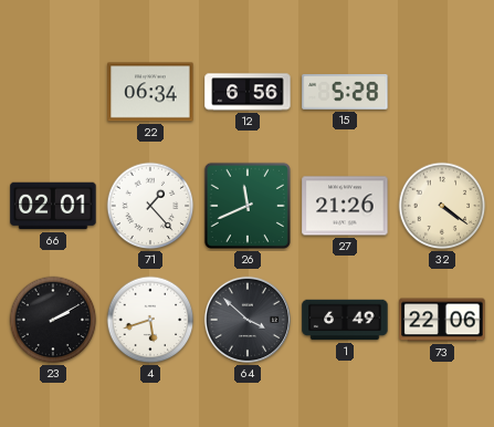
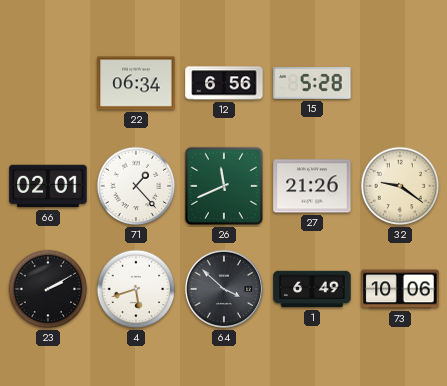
32: 4:21 -> 9:21
73: 22:06 -> 10:06
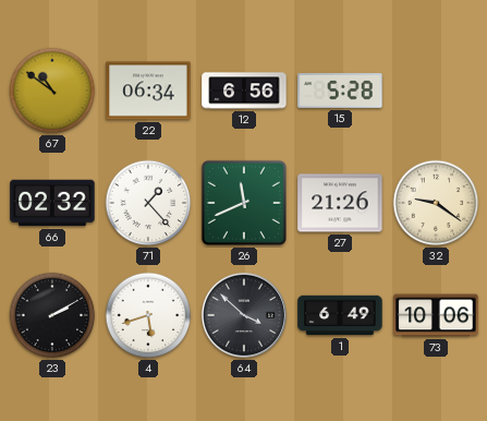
67: none -> 10:51
66: 02:01 -> 02:32
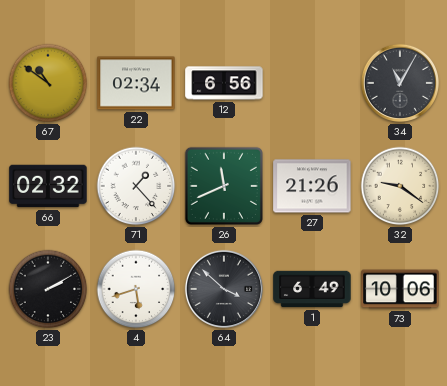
22: 06:34 -> 02:34
15: 5:28 -> none
34: none -> 11:05
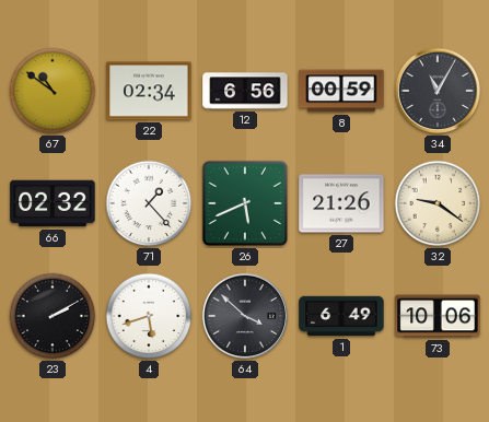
8: none -> 00:59
26: 11:41 -> 5:41
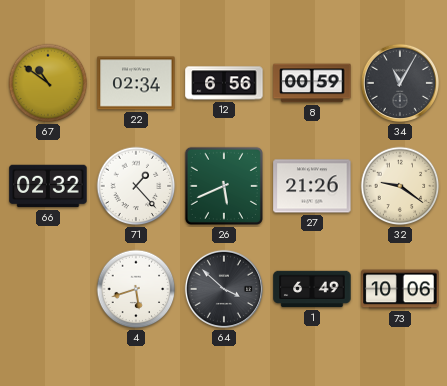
23: 2:10 -> none
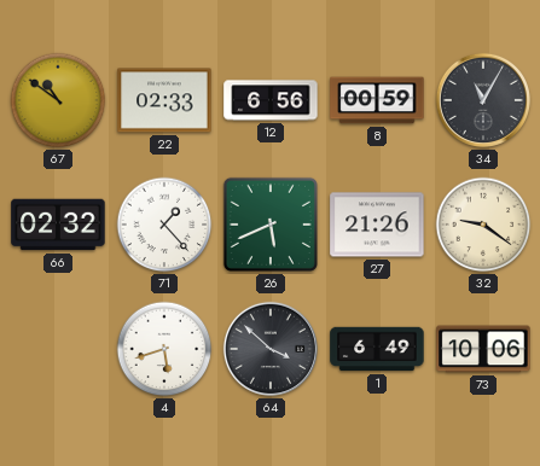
22: 02:34 -> 02:33
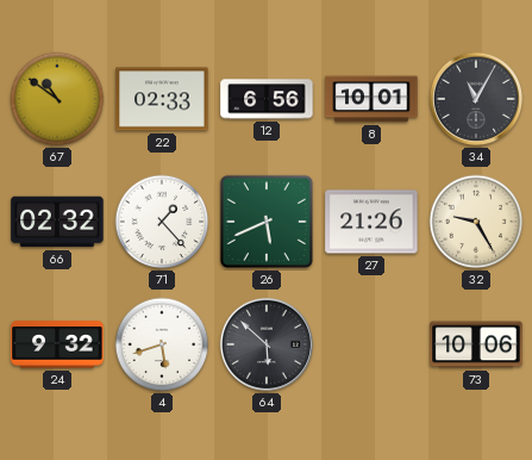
8: 00:59 -> 10:01
32: 9:21 -> 9:25
24: none -> 9:32
64: 3:52 -> 5:52
1: 6:49 -> none
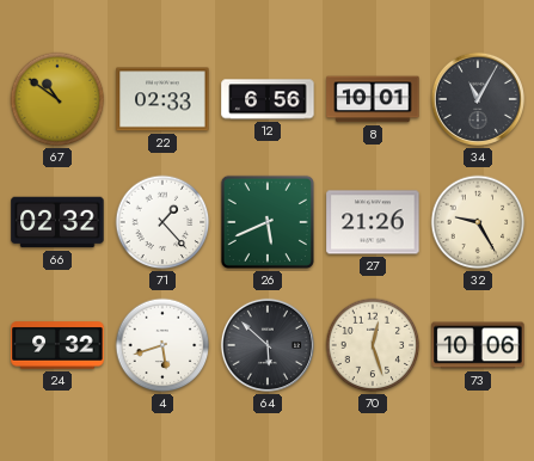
70: none -> 12:27
